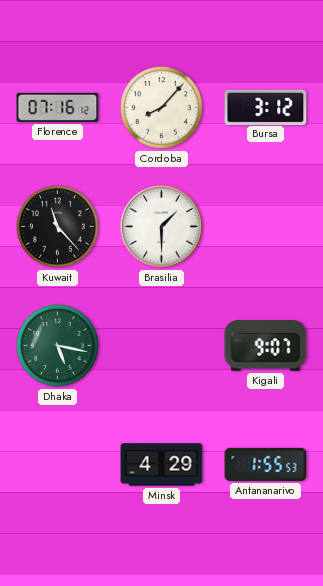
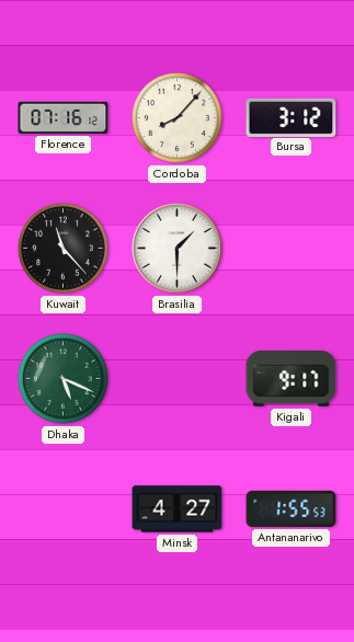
Dhaka: 5:17 -> 5:19
Kigali: 9:07 -> 9:17
Minsk: 4:29 -> 4:27
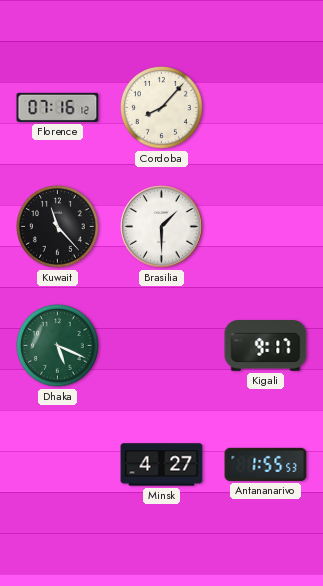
Bursa: 3:12 -> none
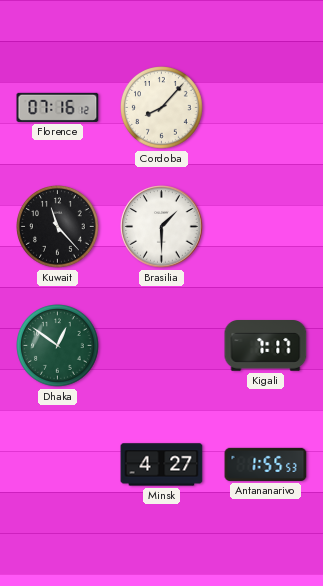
Dhaka: 5:19 -> 12:51
Kigali: 9:17 -> 7:17
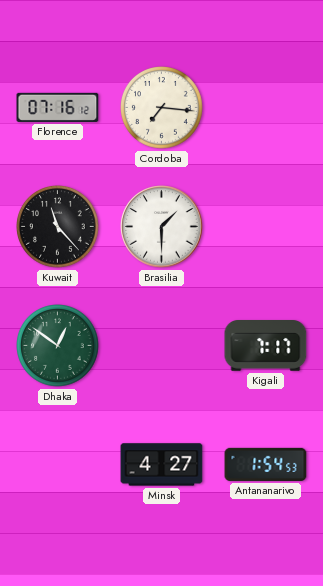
Cordoba: 8:07 -> 7:16
Antananarivo: 1:55 -> 1:54
